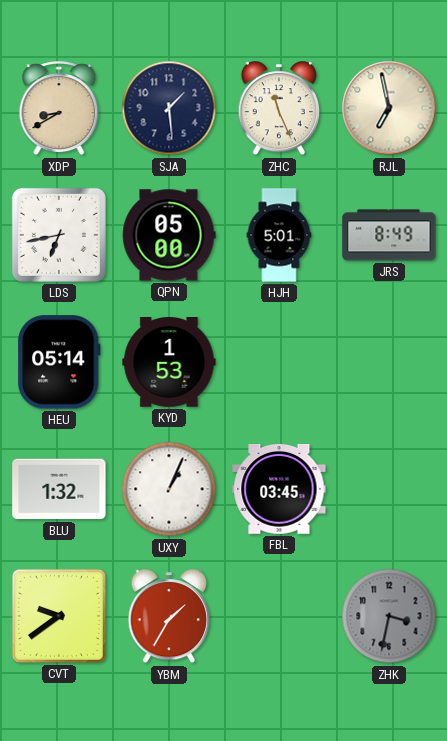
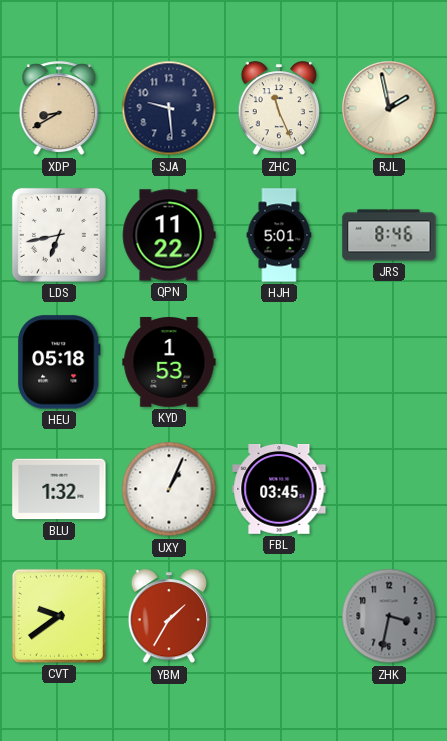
SJA: 1:29 -> 9:29
RJL: 6:58 -> 1:58
QPN: 05:00 -> 11:22
JRS: 8:49 -> 8:46
HEU: 05:14 -> 05:18
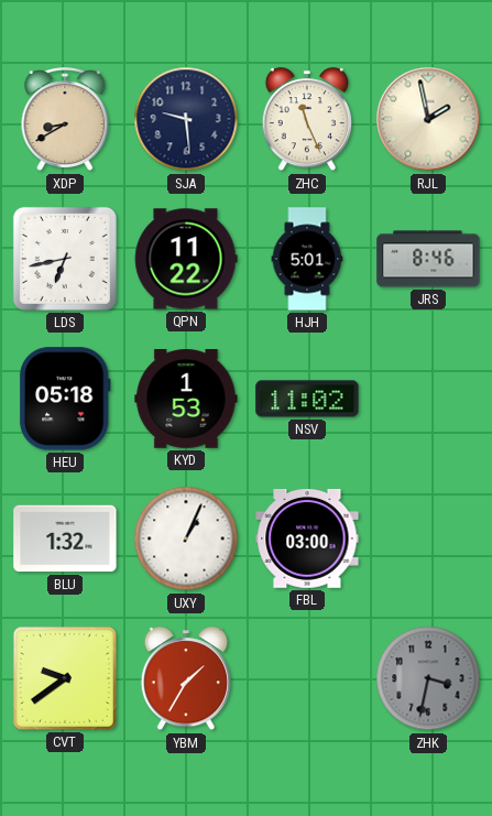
NSV: none -> 11:02
FBL: 03:45 -> 03:00
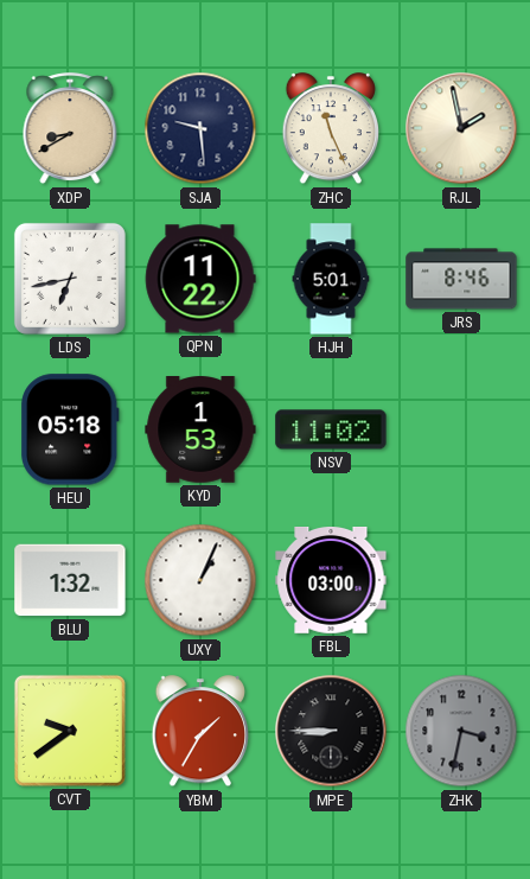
MPE: none -> 8:45
